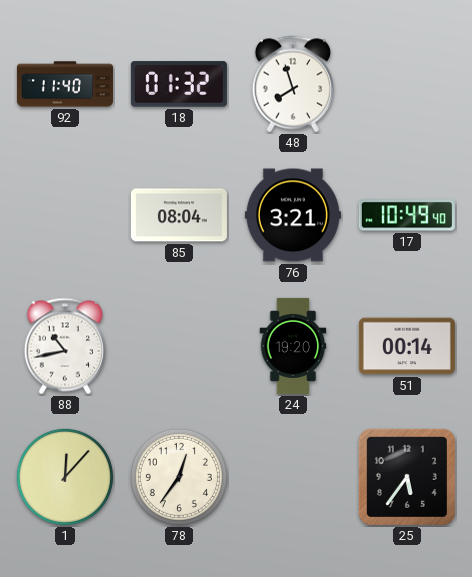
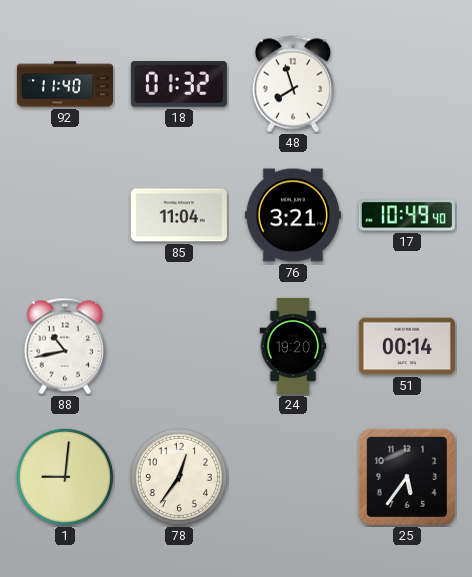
85: 08:04 -> 11:04
1: 12:07 -> 9:01
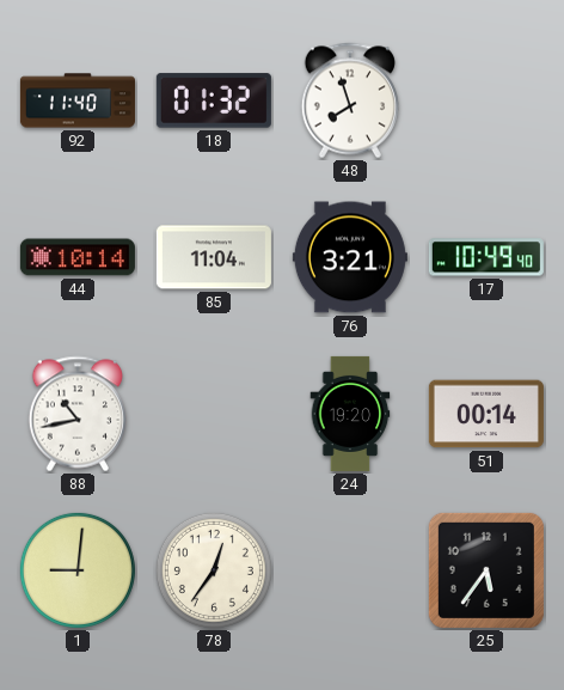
44: none -> 10:14
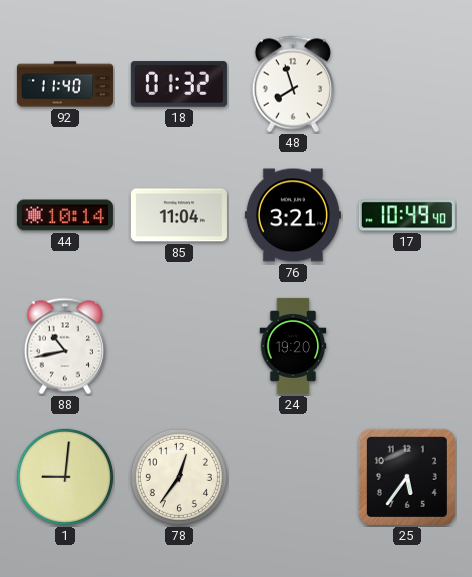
51: 00:14 -> none
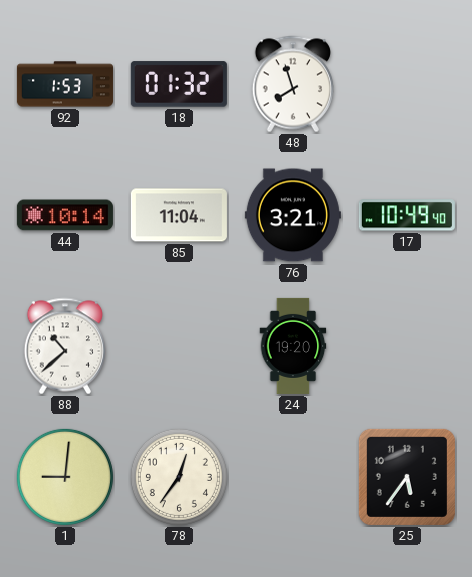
92: 11:40 -> 1:53
88: 10:43 -> 10:38
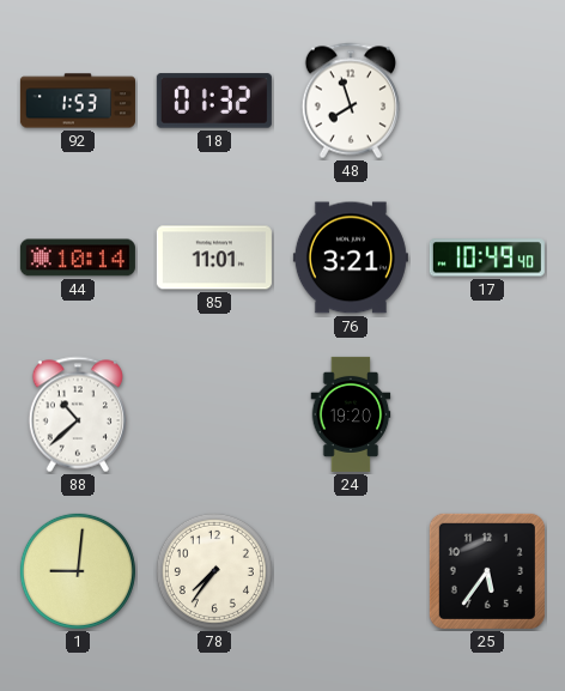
85: 11:04 -> 11:01
78: 12:36 -> 7:36
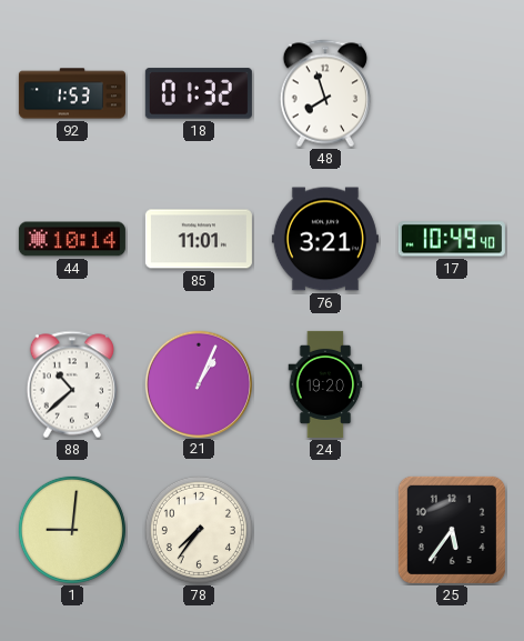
21: none -> 1:04
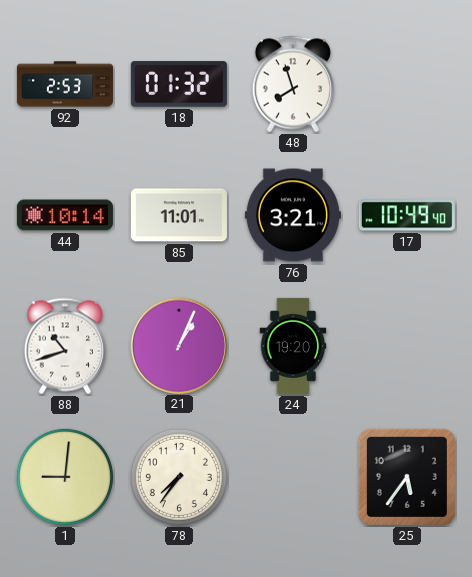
92: 1:53 -> 2:53
88: 10:38 -> 10:42
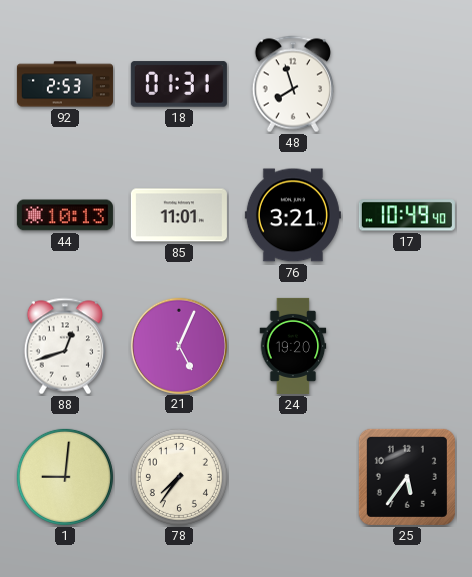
18: 01:32 -> 01:31
44: 10:14 -> 10:13
88: 10:42 -> 12:42
21: 1:04 -> 5:04
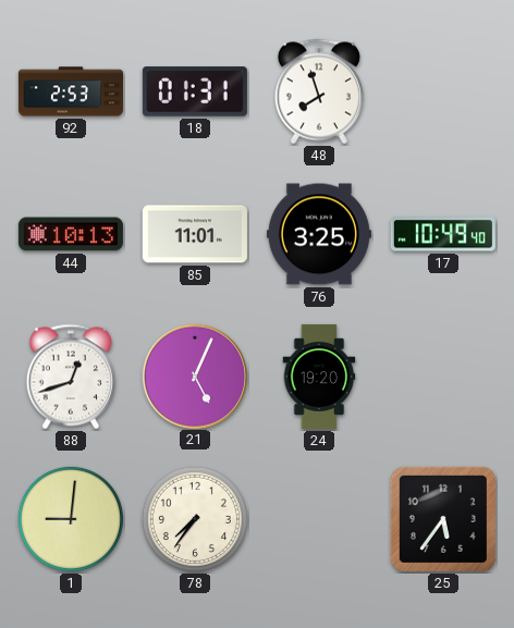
76: 3:21 -> 3:25
